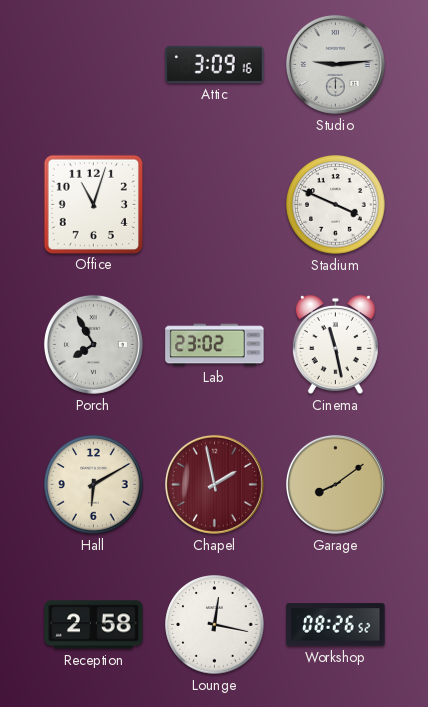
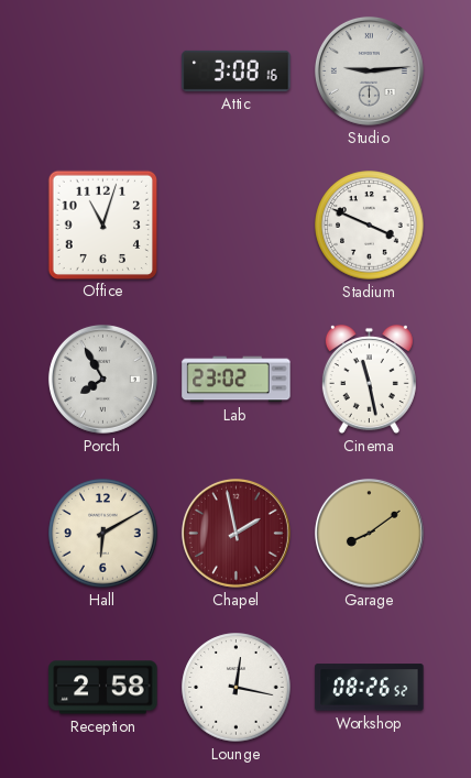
Attic: 3:09 -> 3:08
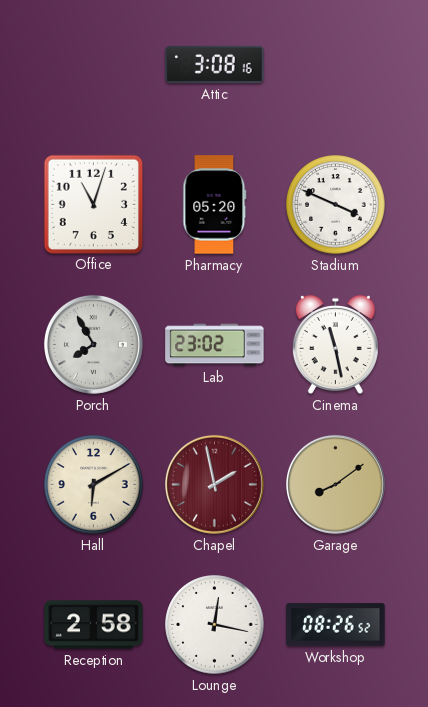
Studio: 9:14 -> none
Pharmacy: none -> 05:20
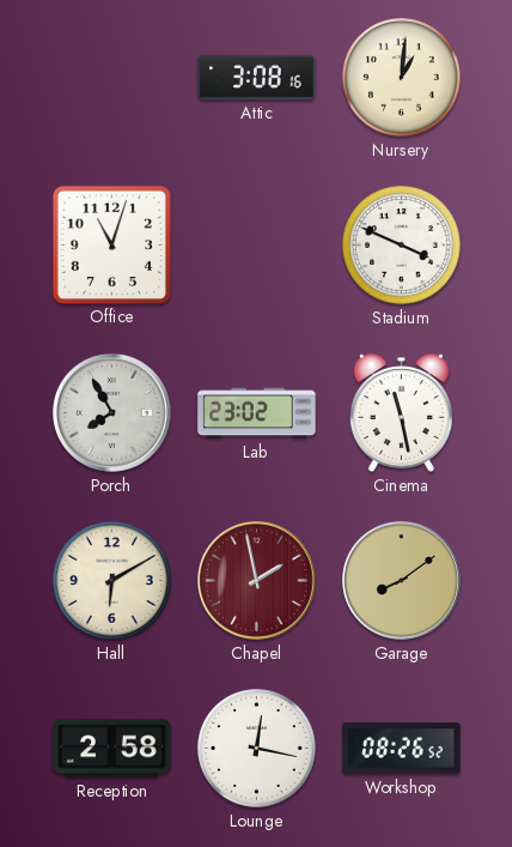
Nursery: none -> 1:01
Pharmacy: 05:20 -> none
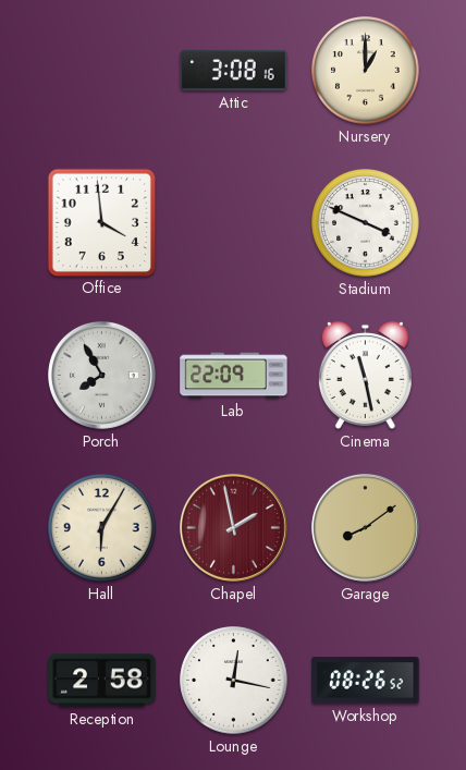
Nursery: 1:01 -> 1:00
Office: 11:03 -> 3:59
Lab: 23:02 -> 22:09
Hall: 6:10 -> 6:05
